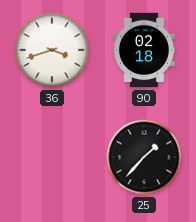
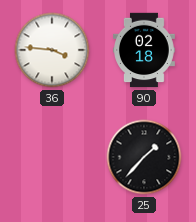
36: 3:42 -> 3:46
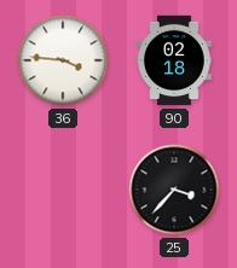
25: 1:37 -> 3:37
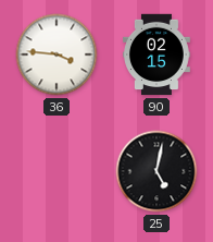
90: 02:18 -> 02:15
25: 3:37 -> 5:02
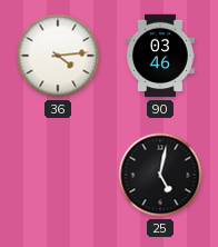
36: 3:46 -> 4:14
90: 02:15 -> 03:46
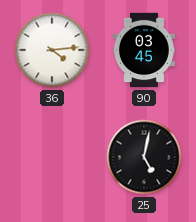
90: 03:46 -> 03:45
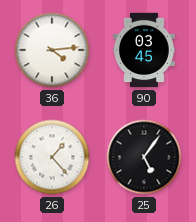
26: none -> 1:23
25: 5:02 -> 5:06
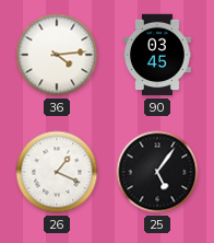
26: 1:23 -> 1:19
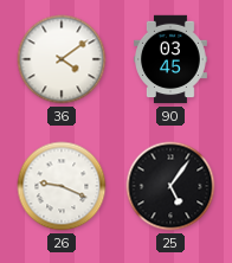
36: 4:14 -> 4:09
26: 1:19 -> 9:19
